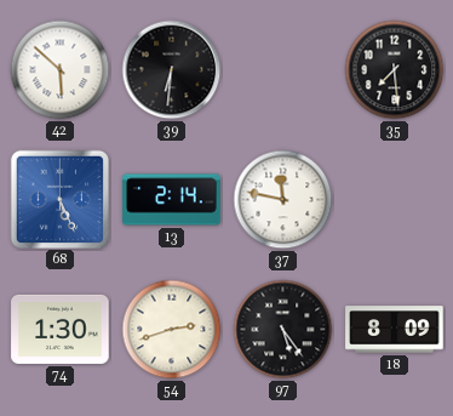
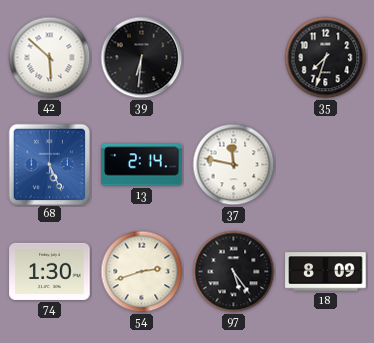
35: 7:29 -> 7:33
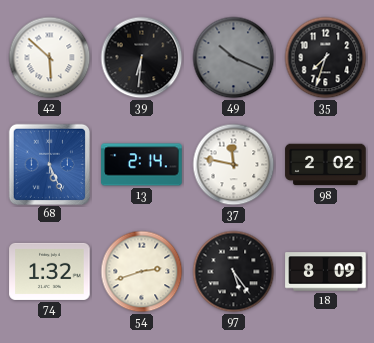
49: none -> 10:19
98: none -> 2:02
74: 1:30 -> 1:32
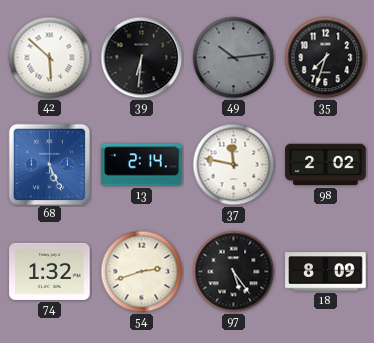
49: 10:19 -> 10:14
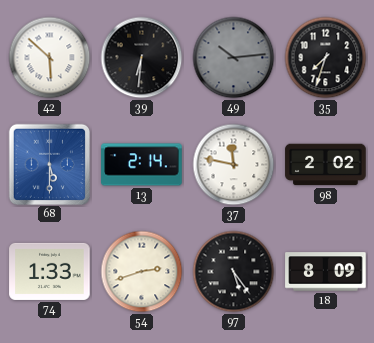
68: 5:26 -> 5:30
74: 1:32 -> 1:33
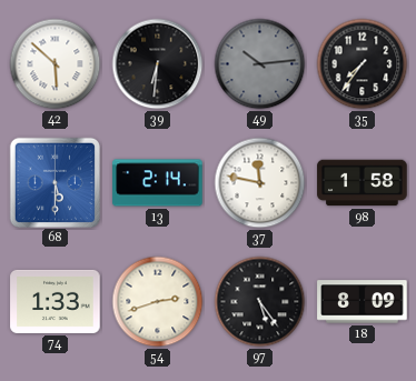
35: 7:33 -> 7:36
98: 2:02 -> 1:58
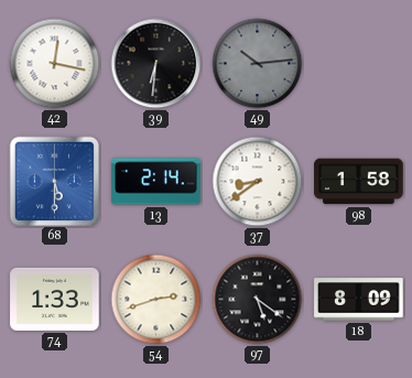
42: 5:52 -> 12:17
35: 7:36 -> none
37: 11:47 -> 8:39
97: 5:24 -> 5:21
